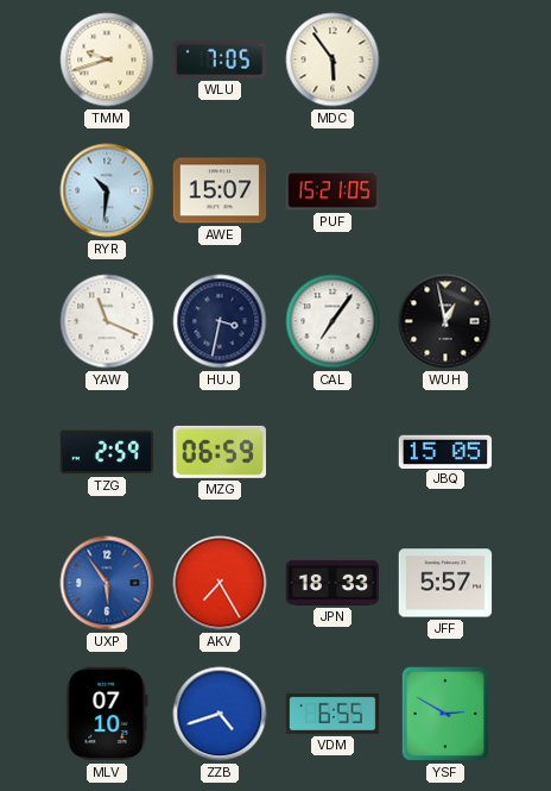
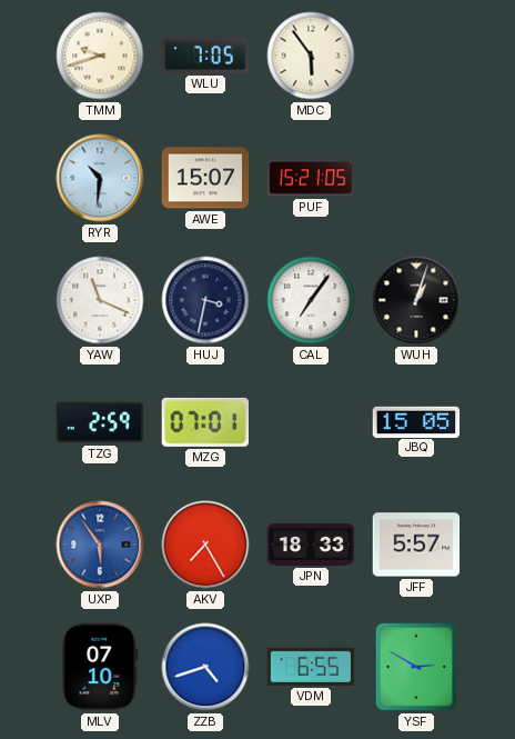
WUH: 12:58 -> 1:03
MZG: 06:59 -> 07:01
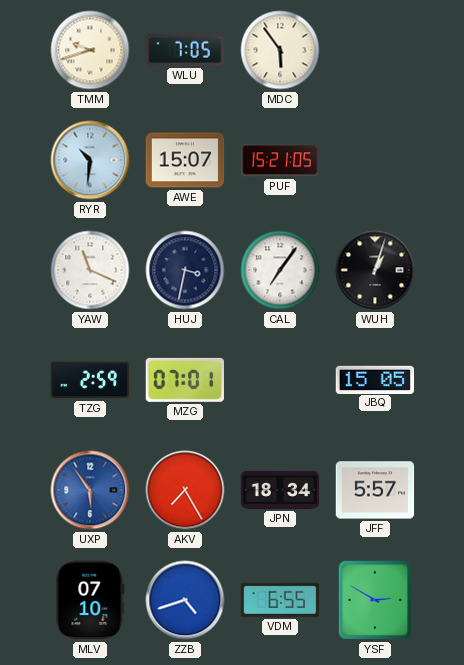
JPN: 18:33 -> 18:34
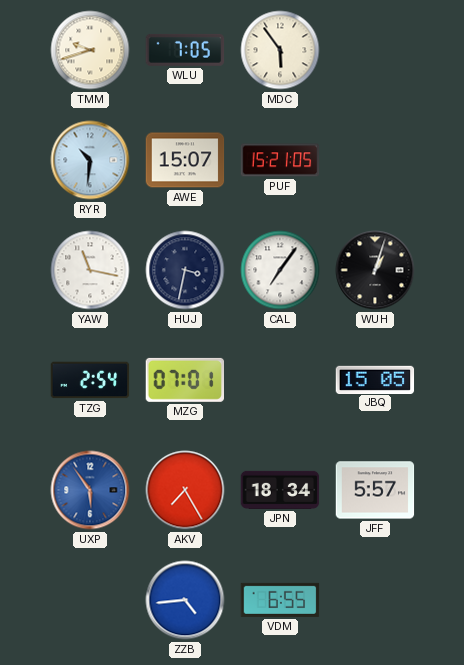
YAW: 11:19 -> 11:17
TZG: 2:59 -> 2:54
MLV: 07:10 -> none
ZZB: 4:42 -> 4:44
YSF: 2:50 -> none
